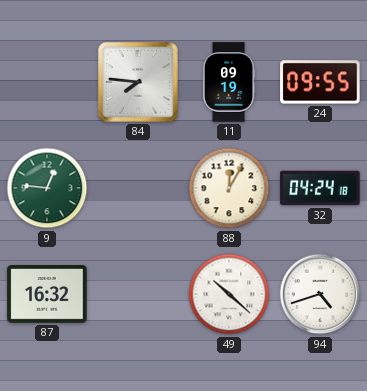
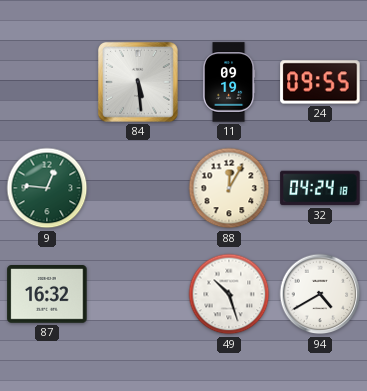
84: 7:46 -> 5:29
49: 10:22 -> 10:27
94: 4:42 -> 4:40
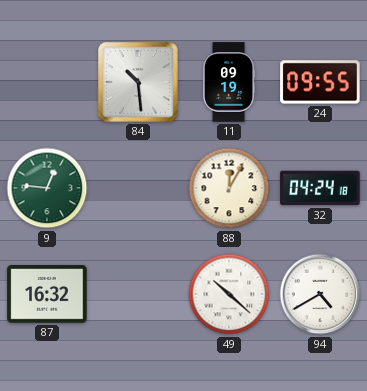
84: 5:29 -> 10:29
49: 10:27 -> 10:22
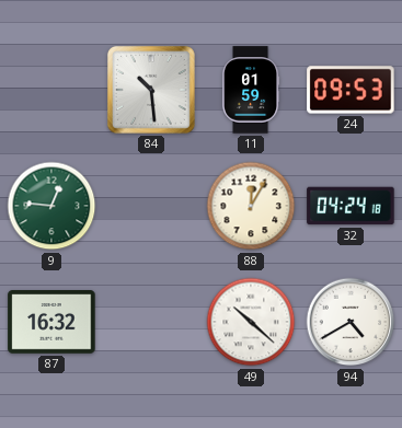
11: 09:19 -> 01:59
24: 09:55 -> 09:53
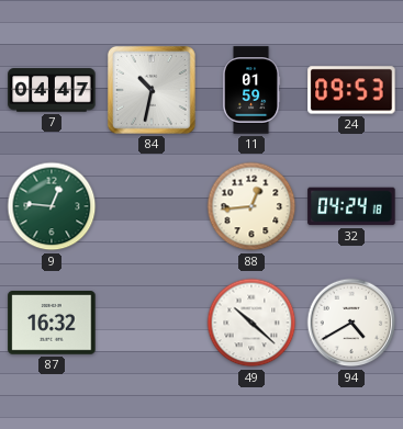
7: none -> 04:47
84: 10:29 -> 10:32
88: 12:05 -> 12:44
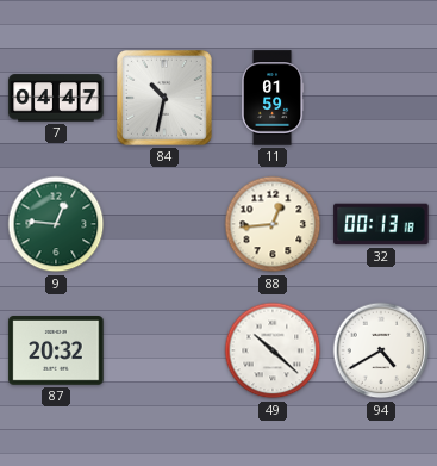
24: 09:53 -> none
32: 04:24 -> 00:13
87: 16:32 -> 20:32
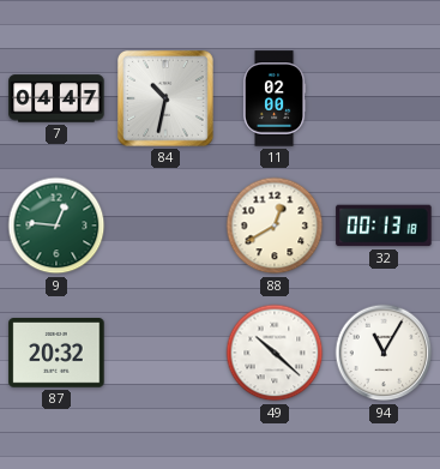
11: 01:59 -> 02:00
88: 12:44 -> 12:40
94: 4:40 -> 11:05
